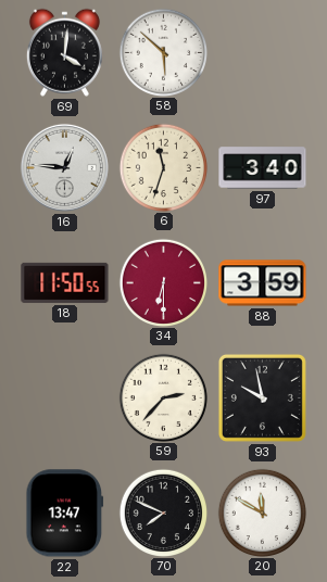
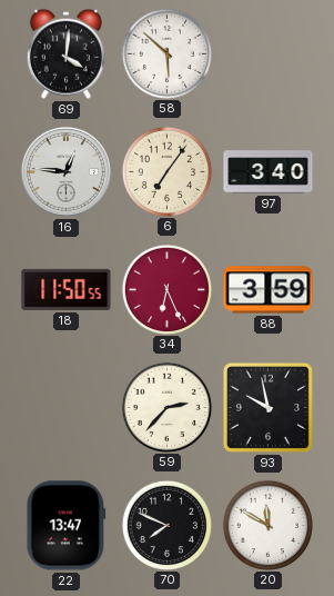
6: 11:33 -> 7:06
34: 6:30 -> 6:26
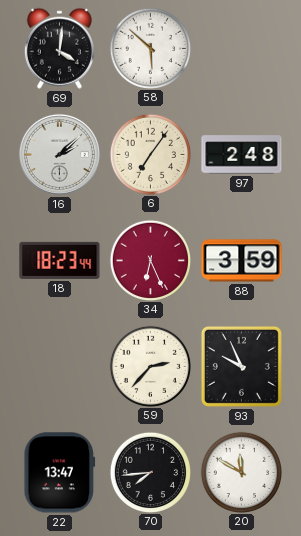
16: 12:46 -> 2:08
97: 3:40 -> 2:48
18: 11:50 -> 18:23
93: 9:58 -> 9:56
70: 7:49 -> 7:44
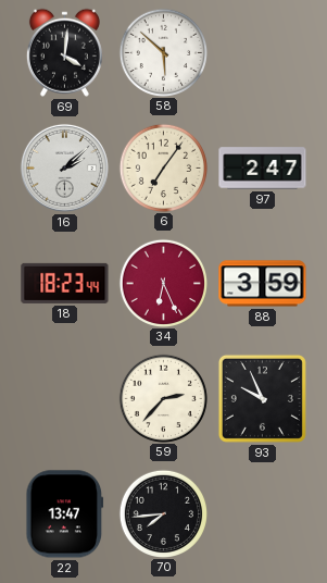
97: 2:48 -> 2:47
20: 11:50 -> none
